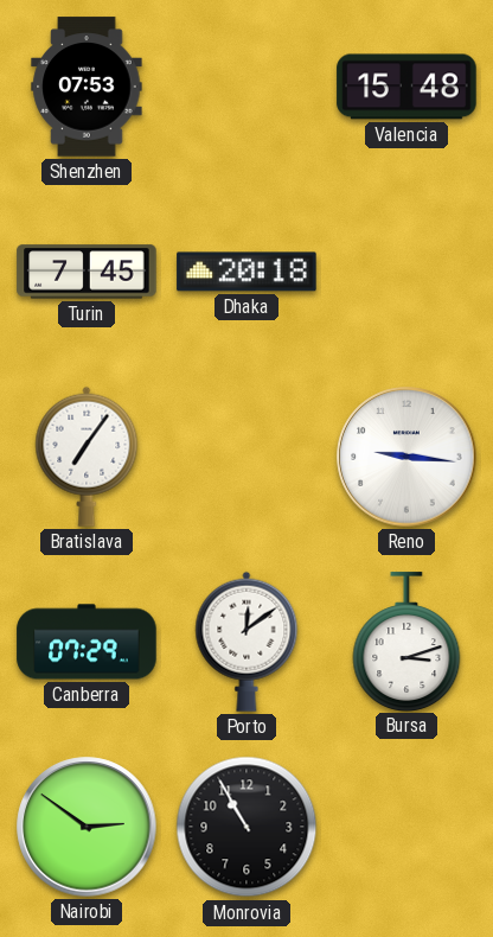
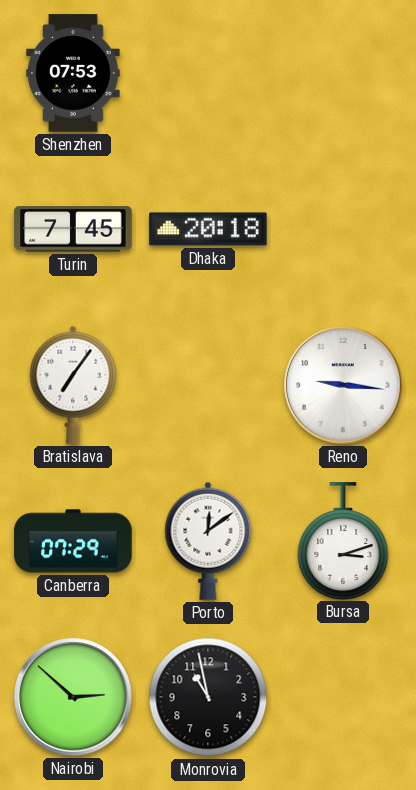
Valencia: 15:48 -> none
Nairobi: 2:51 -> 2:52
Monrovia: 10:55 -> 10:58
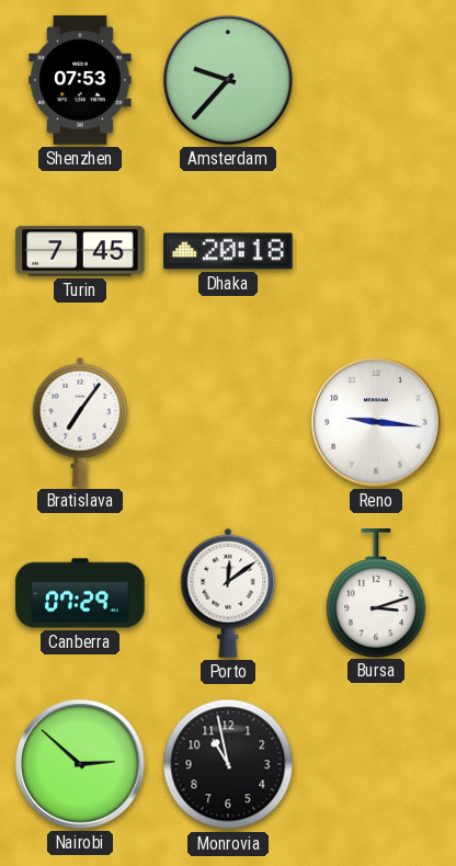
Amsterdam: none -> 9:37
